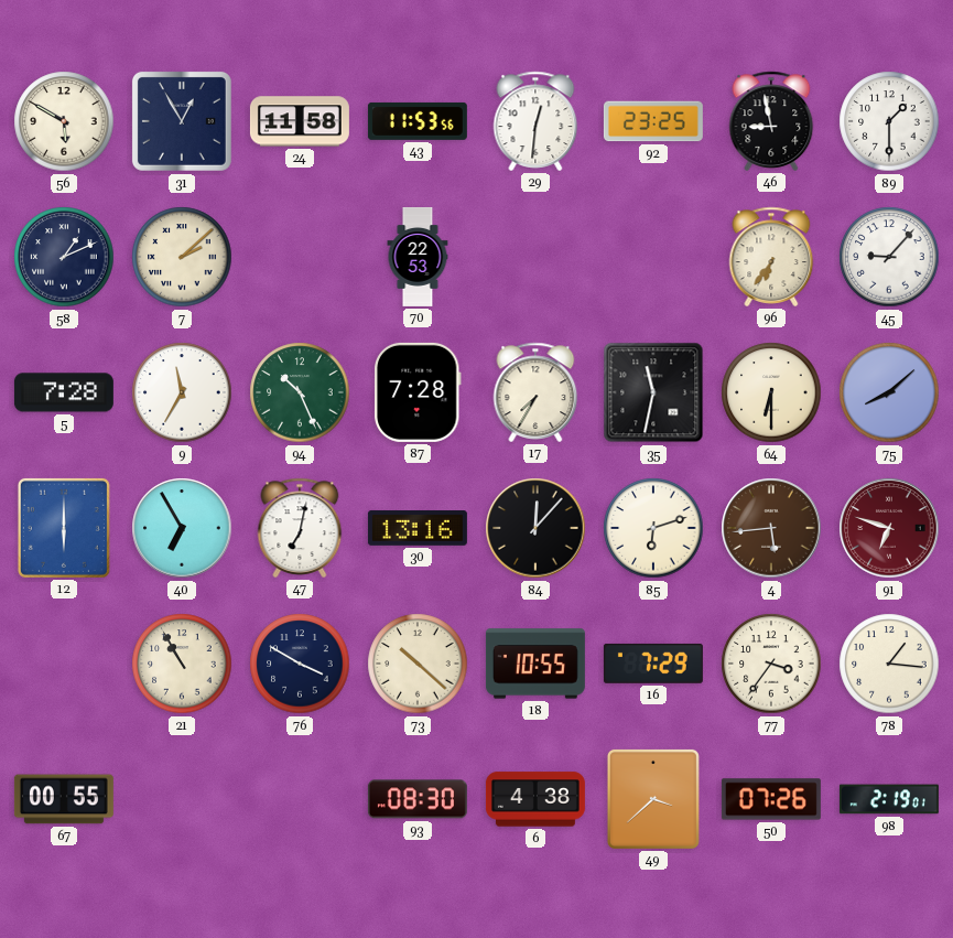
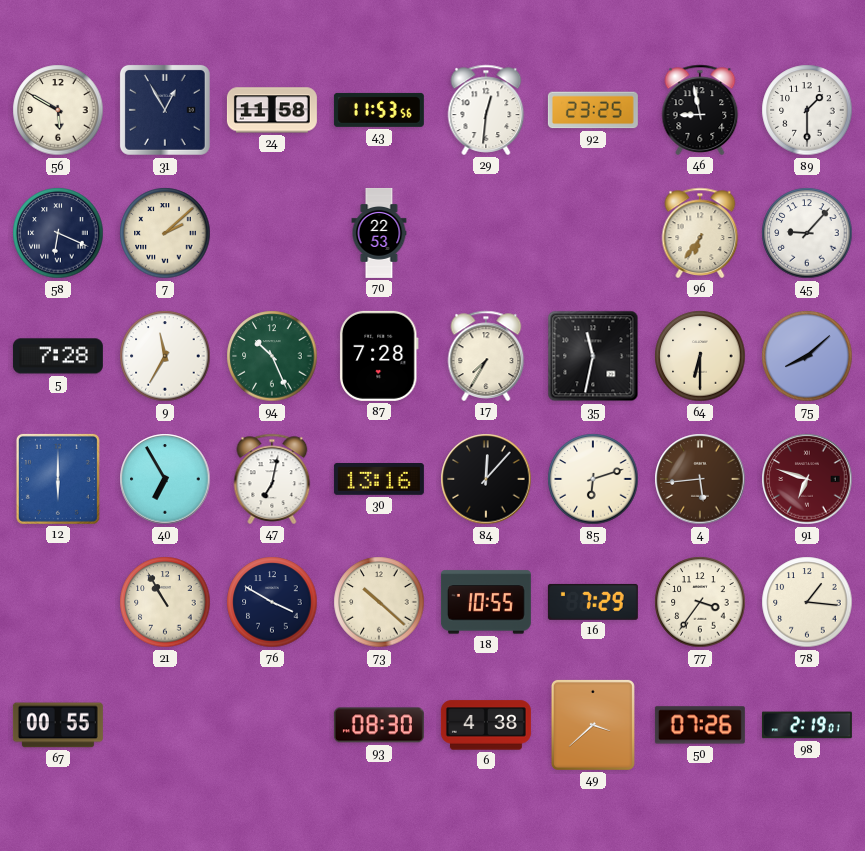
58: 1:11 -> 6:19
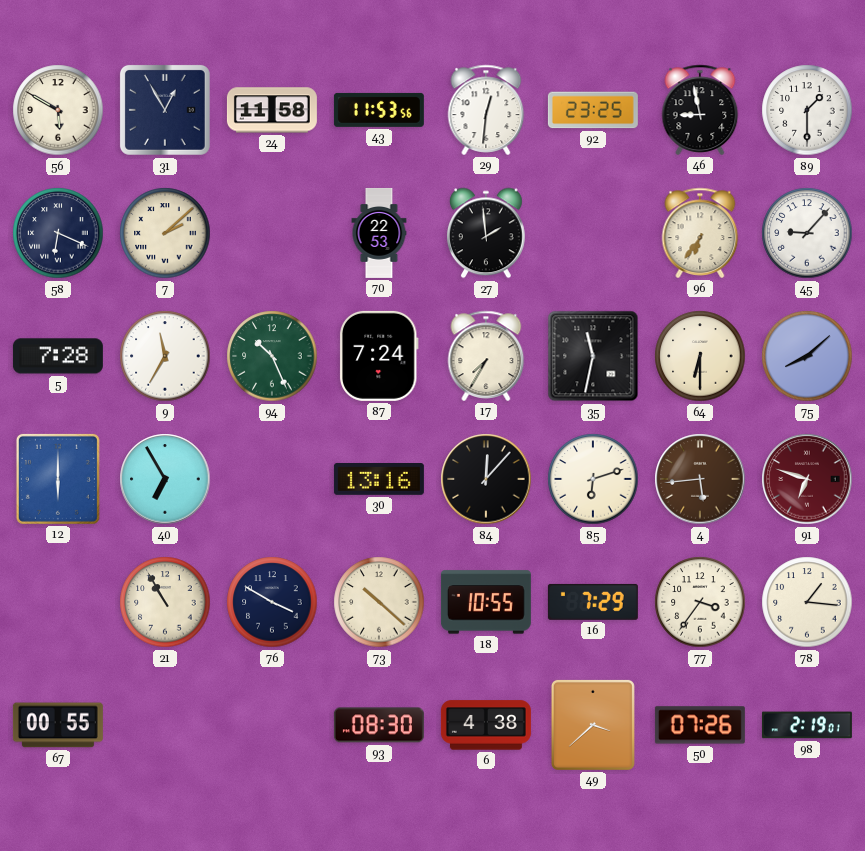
27: none -> 1:59
87: 7:28 -> 7:24
47: 7:02 -> none
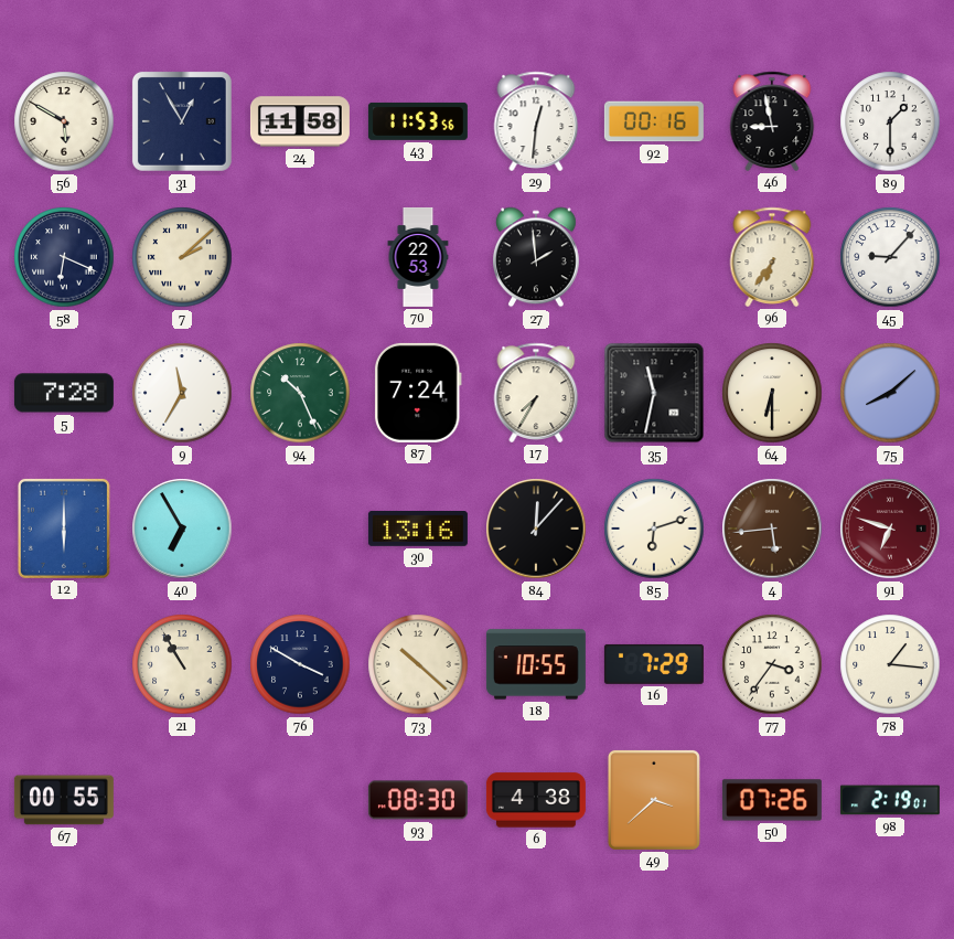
92: 23:25 -> 00:16
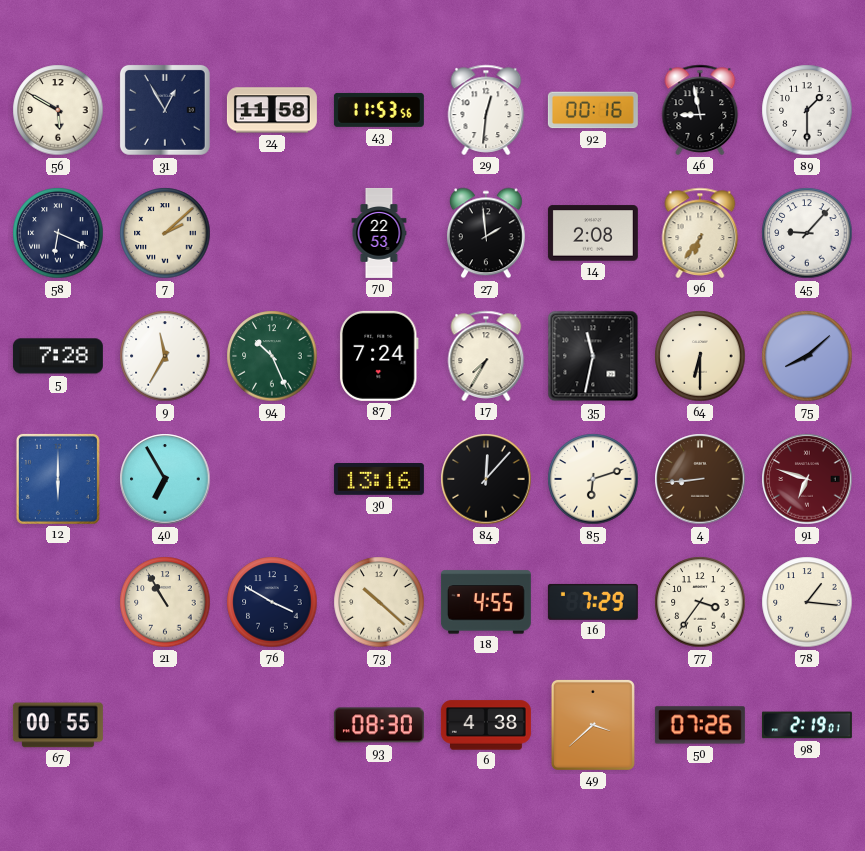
14: none -> 2:08
4: 5:44 -> 8:44
18: 10:55 -> 4:55
